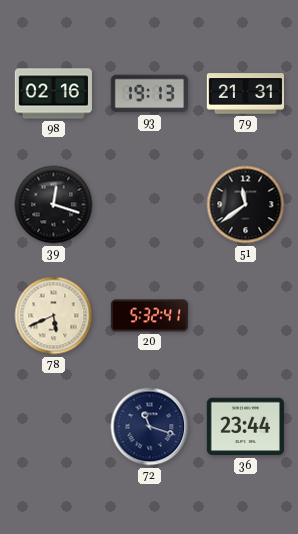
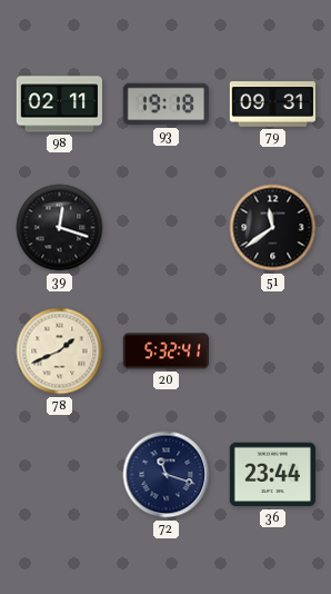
98: 02:16 -> 02:11
93: 19:13 -> 19:18
79: 21:31 -> 09:31
78: 5:41 -> 1:41
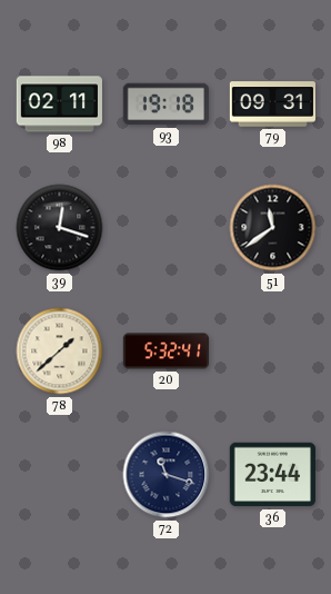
78: 1:41 -> 1:38
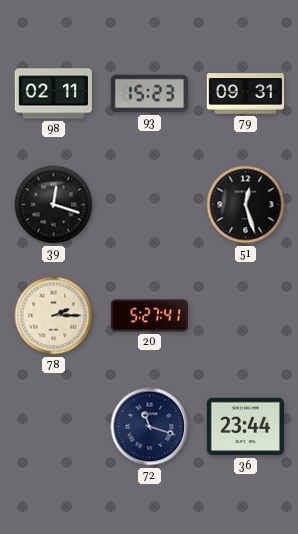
93: 19:18 -> 15:23
51: 11:39 -> 12:27
78: 1:38 -> 2:15
20: 5:32 -> 5:27
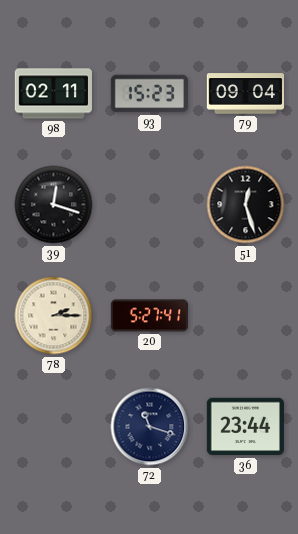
79: 09:31 -> 09:04
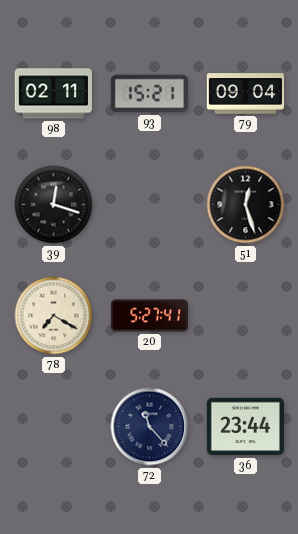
93: 15:23 -> 15:21
78: 2:15 -> 7:20
72: 11:18 -> 11:23
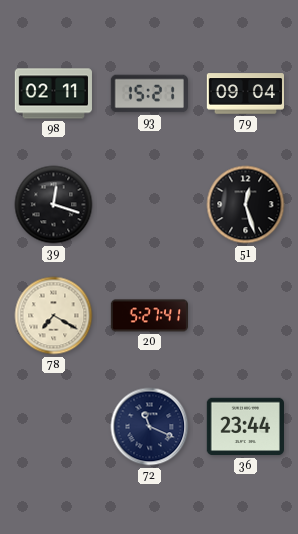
72: 11:23 -> 11:19
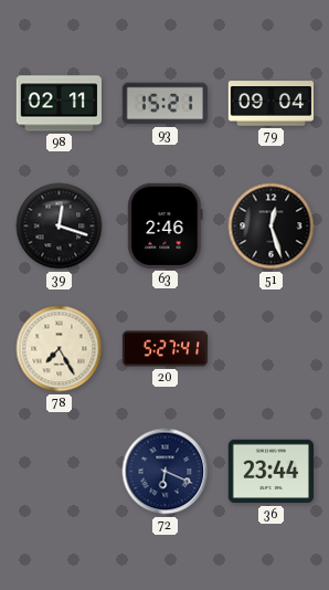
63: none -> 2:46
78: 7:20 -> 7:25
72: 11:19 -> 6:19
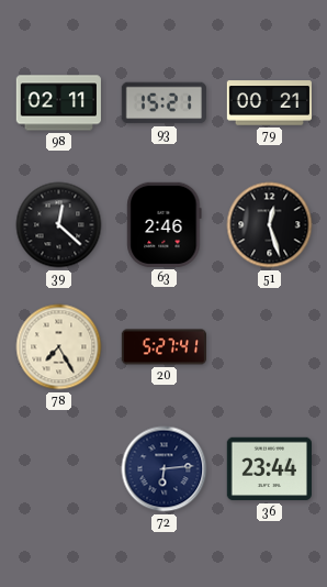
79: 09:04 -> 00:21
39: 12:18 -> 12:22
72: 6:19 -> 6:14
